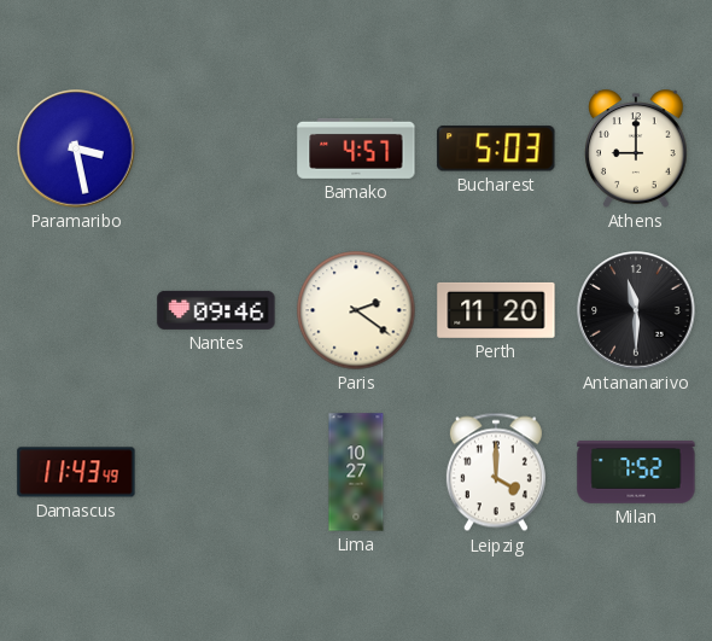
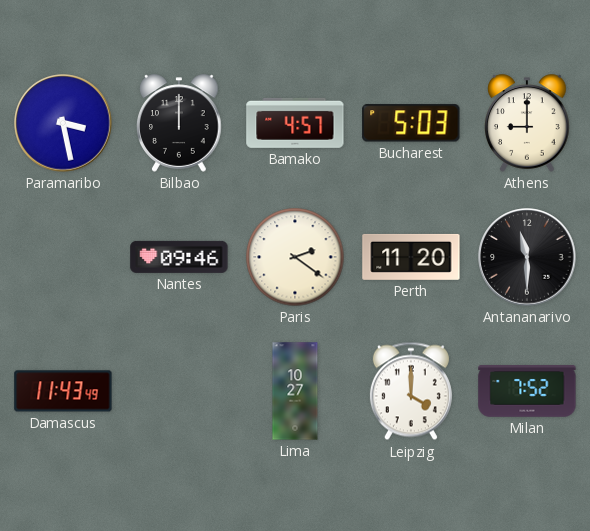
Bilbao: none -> 12:00
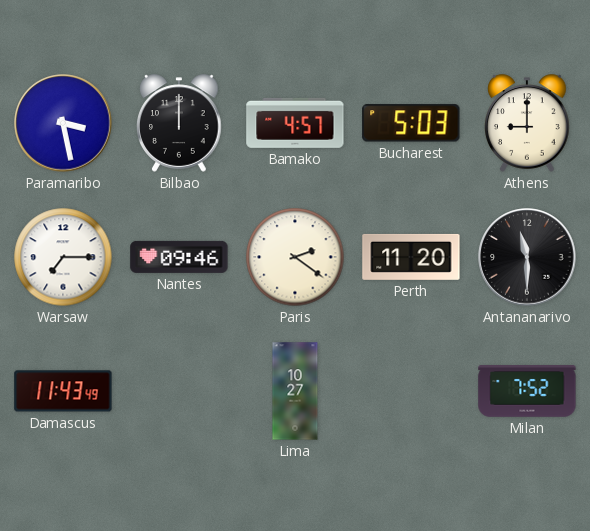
Warsaw: none -> 7:15
Leipzig: 4:00 -> none
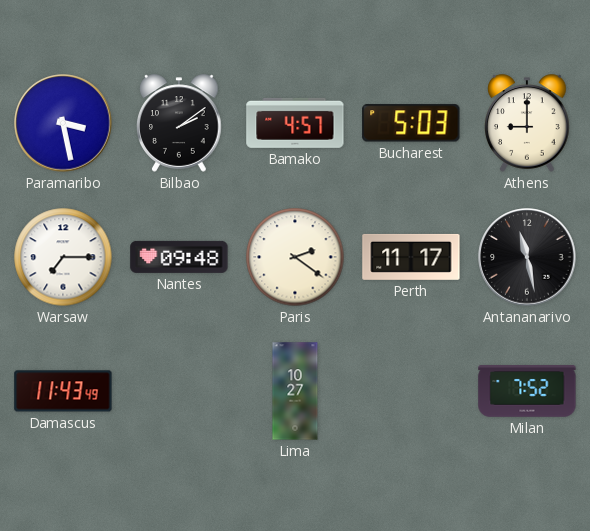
Bilbao: 12:00 -> 2:09
Nantes: 09:46 -> 09:48
Perth: 11:20 -> 11:17
Antananarivo: 11:30 -> 11:28
